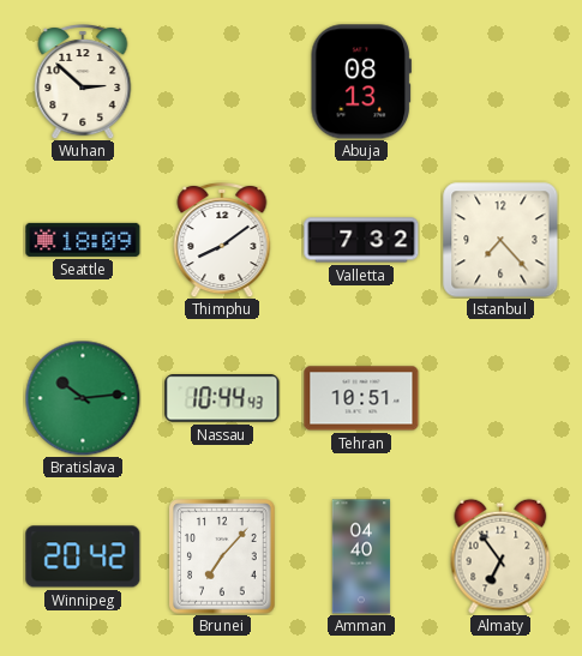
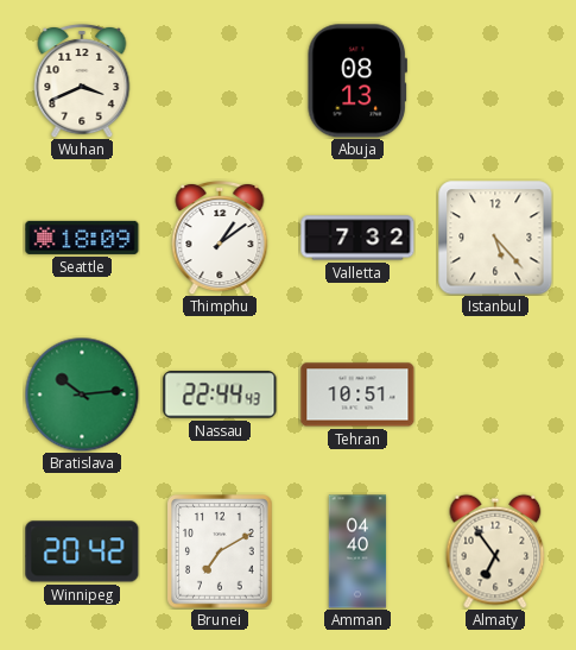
Wuhan: 2:52 -> 3:41
Thimphu: 8:09 -> 1:09
Istanbul: 7:23 -> 5:23
Nassau: 10:44 -> 22:44
Brunei: 7:07 -> 7:10
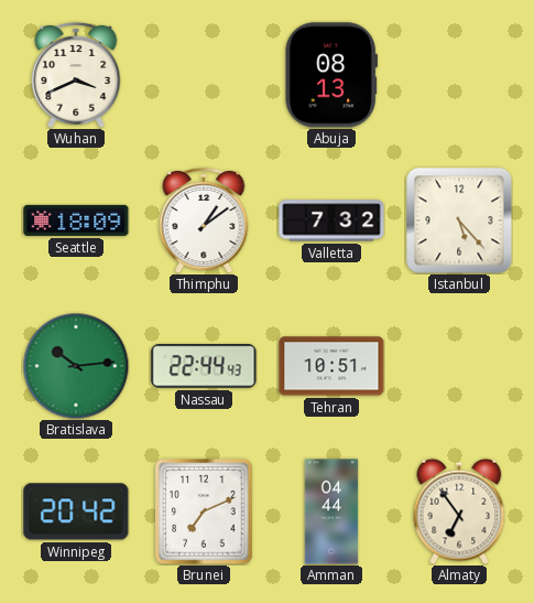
Brunei: 7:10 -> 7:11
Amman: 04:40 -> 04:44
